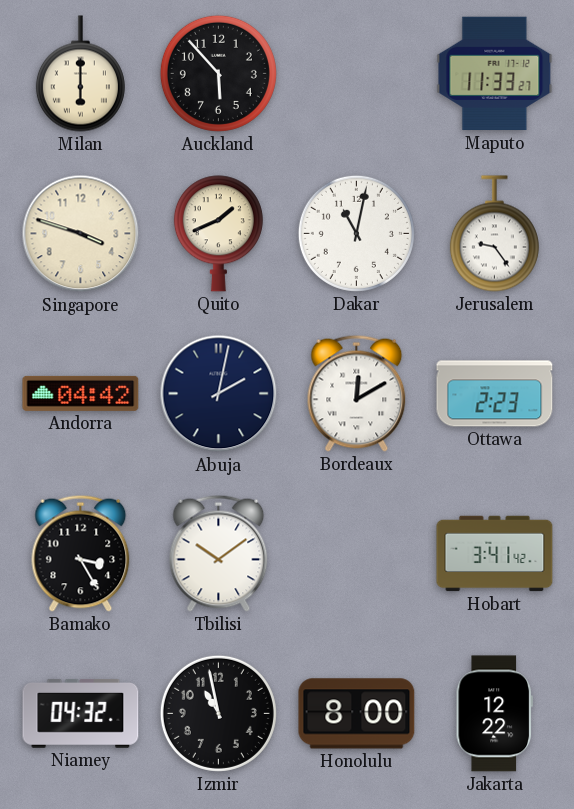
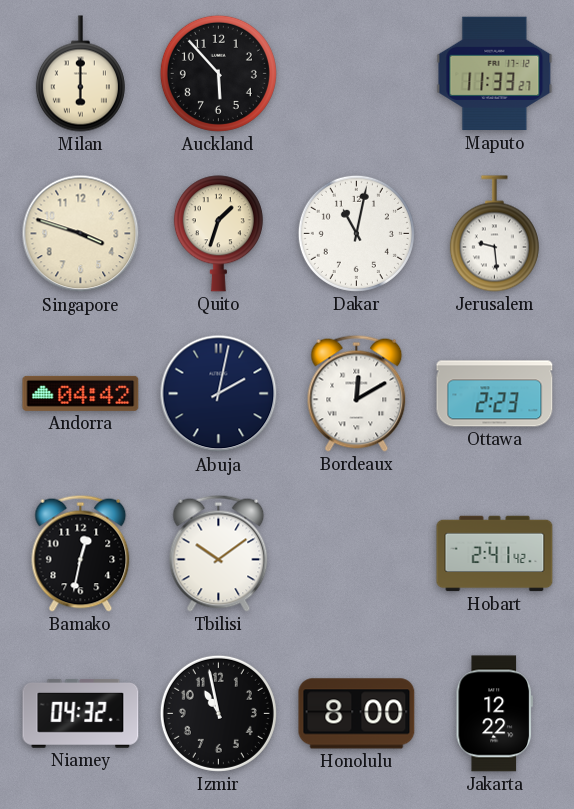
Quito: 1:41 -> 1:33
Jerusalem: 9:24 -> 9:29
Bamako: 3:25 -> 12:32
Hobart: 3:41 -> 2:41
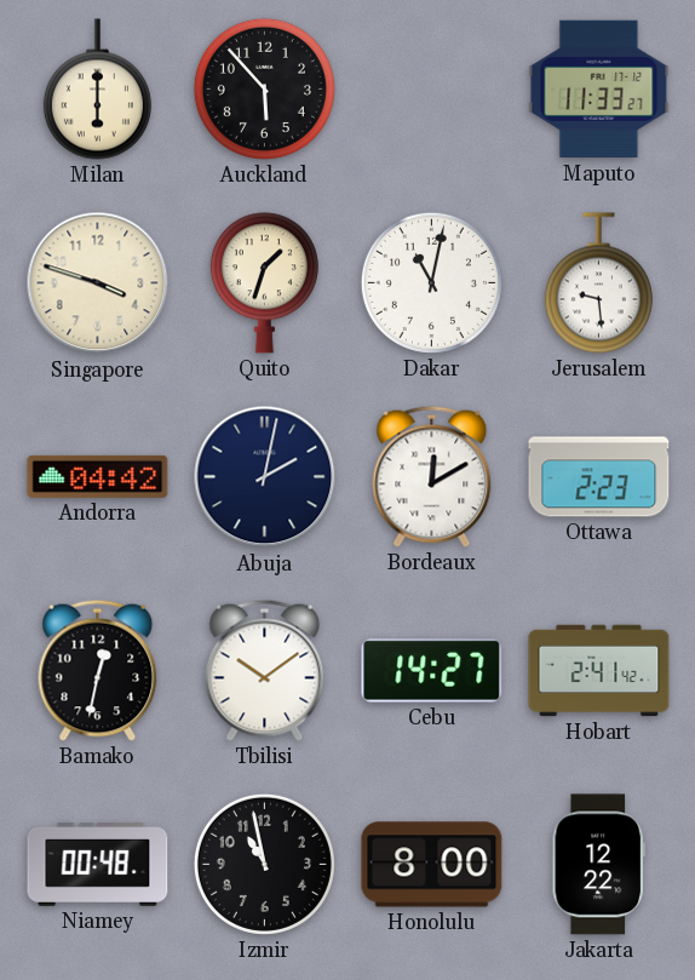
Cebu: none -> 14:27
Niamey: 04:32 -> 00:48
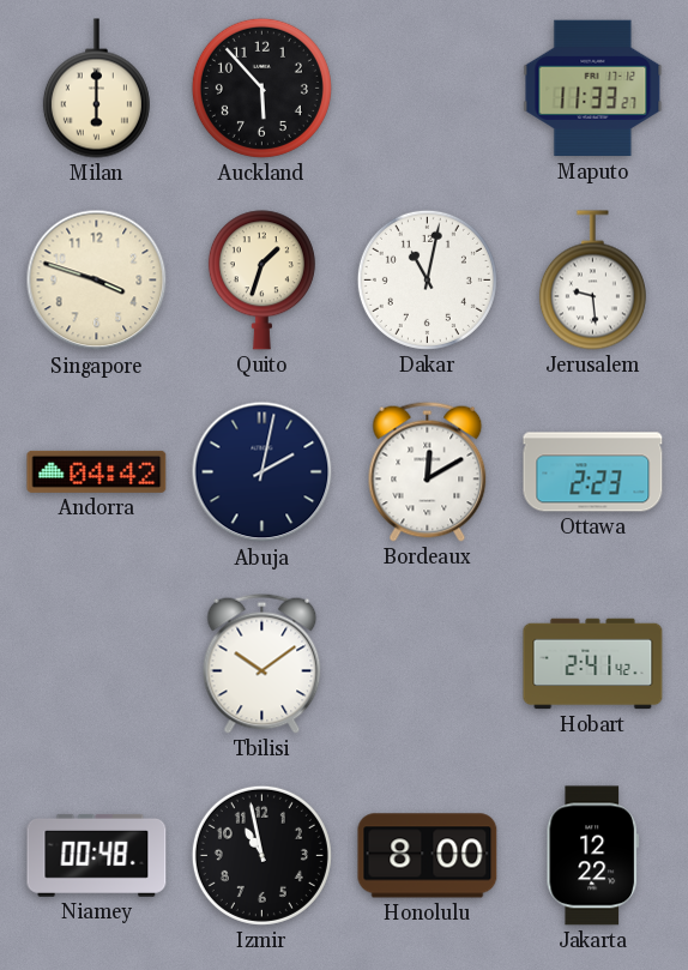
Bamako: 12:32 -> none
Cebu: 14:27 -> none
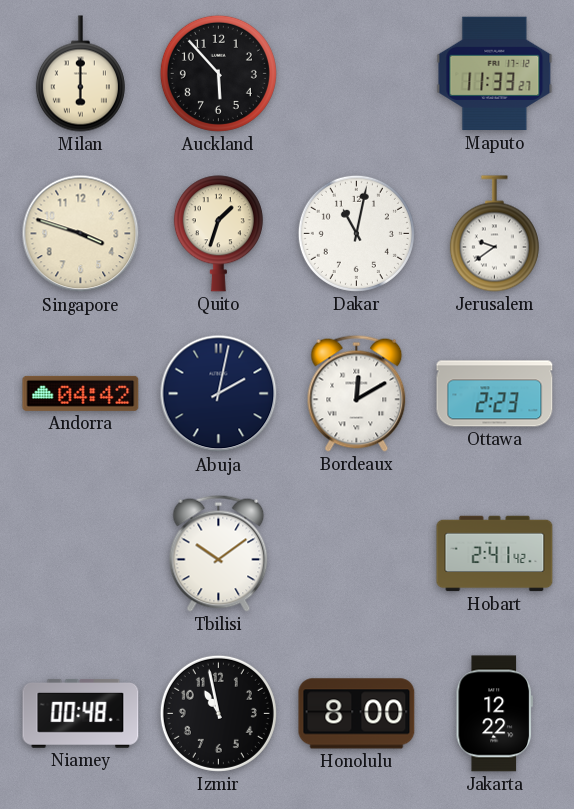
Jerusalem: 9:29 -> 9:39
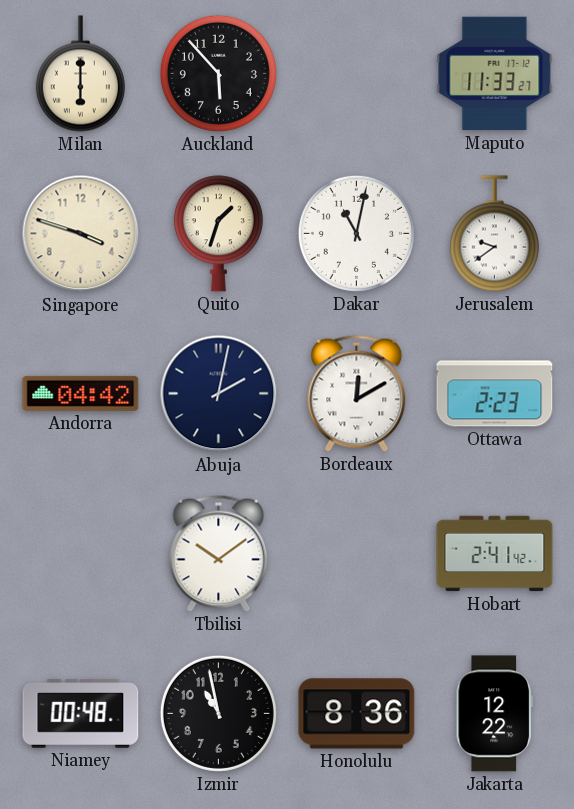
Honolulu: 8:00 -> 8:36
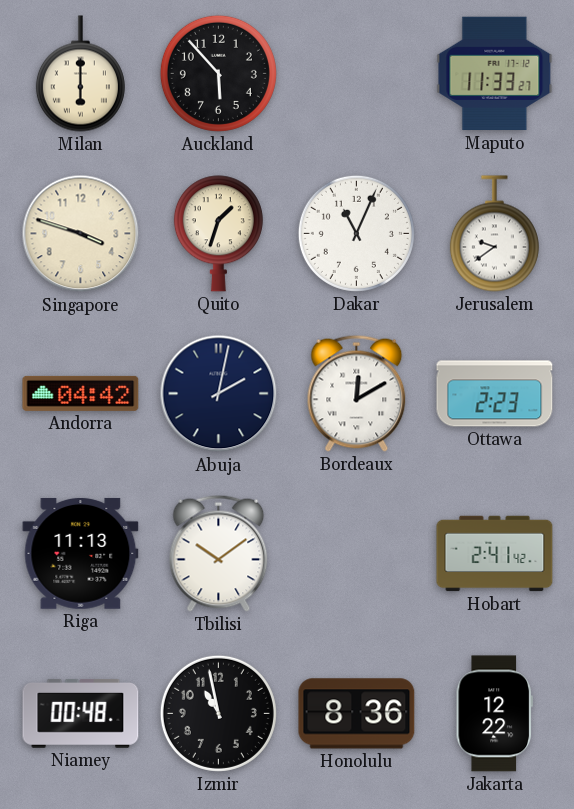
Dakar: 11:02 -> 11:04
Riga: none -> 11:13
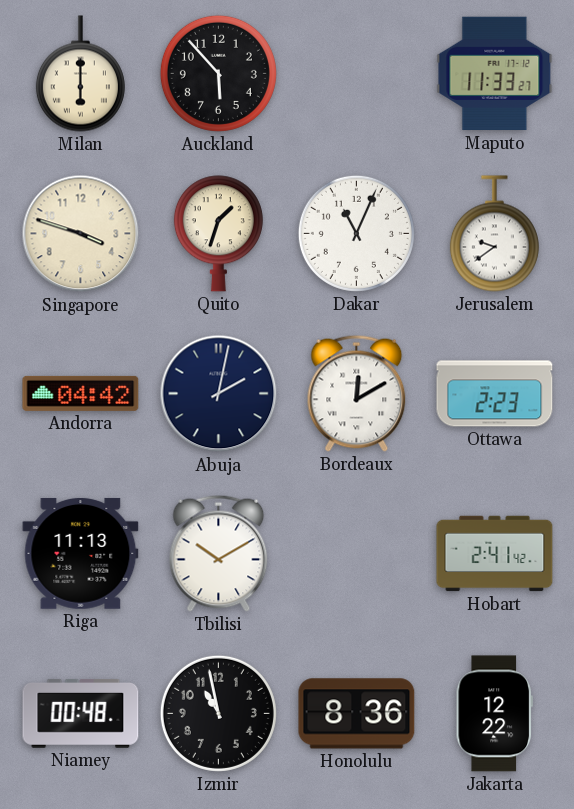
Tbilisi: 10:09 -> 10:10
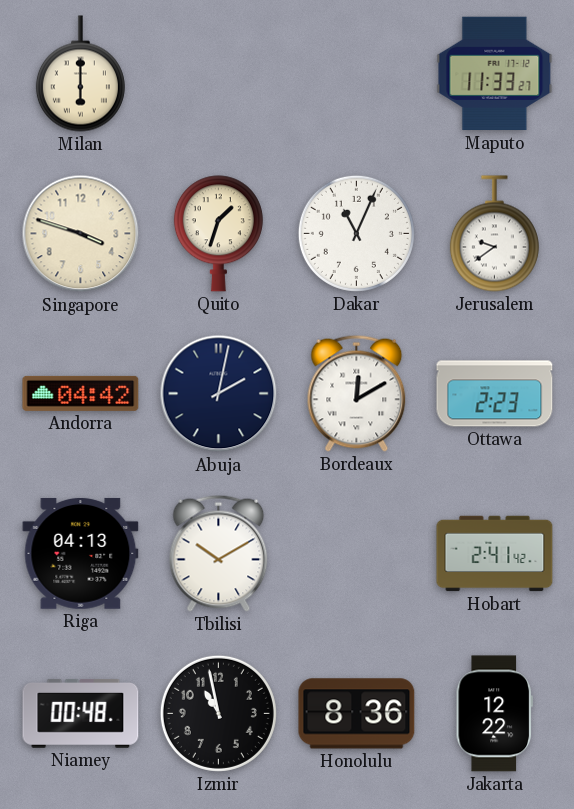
Auckland: 5:53 -> none
Riga: 11:13 -> 04:13
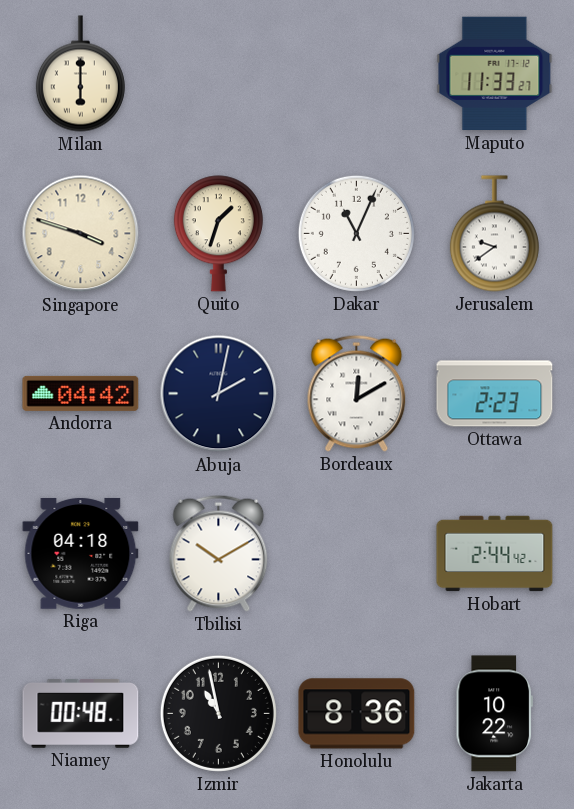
Riga: 04:13 -> 04:18
Hobart: 2:41 -> 2:44
Jakarta: 12:22 -> 10:22
